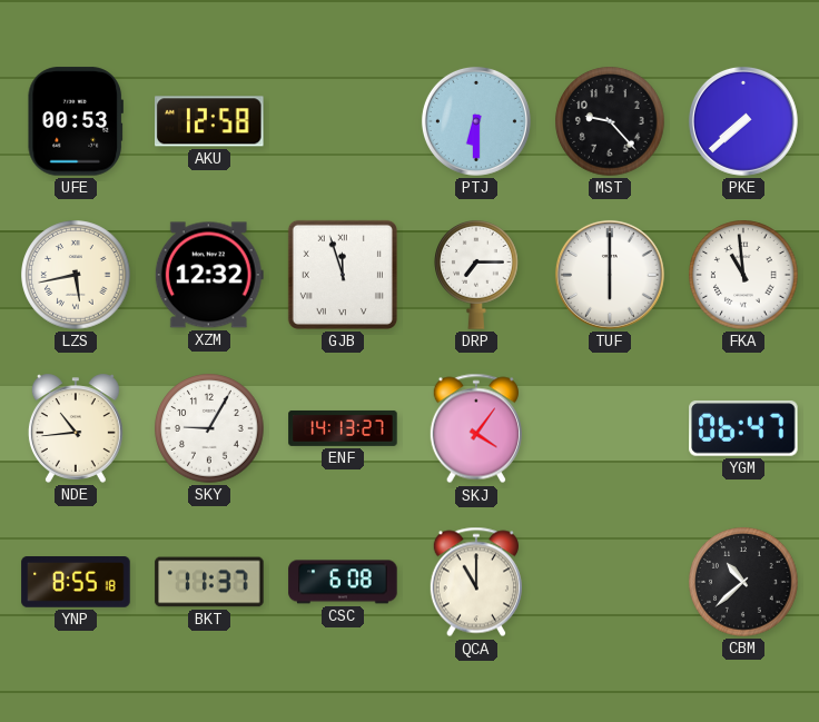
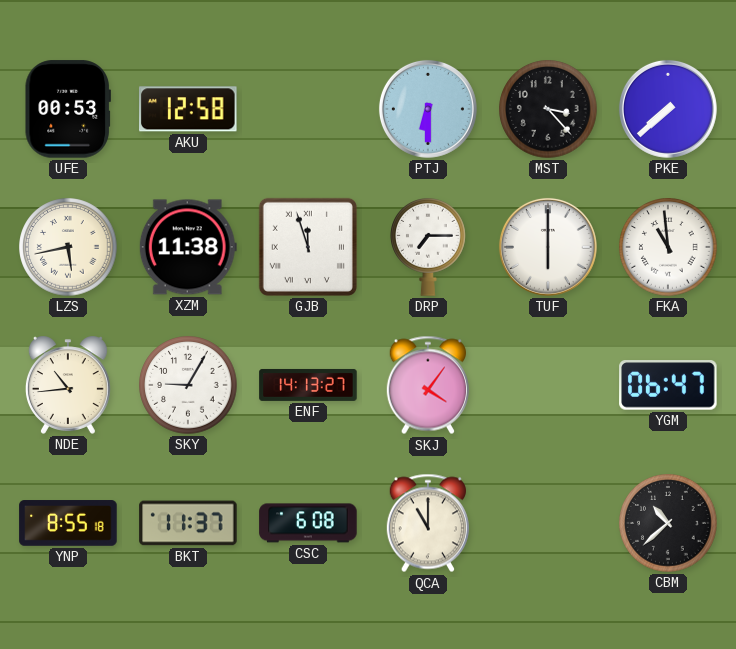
MST: 9:23 -> 3:23
XZM: 12:32 -> 11:38
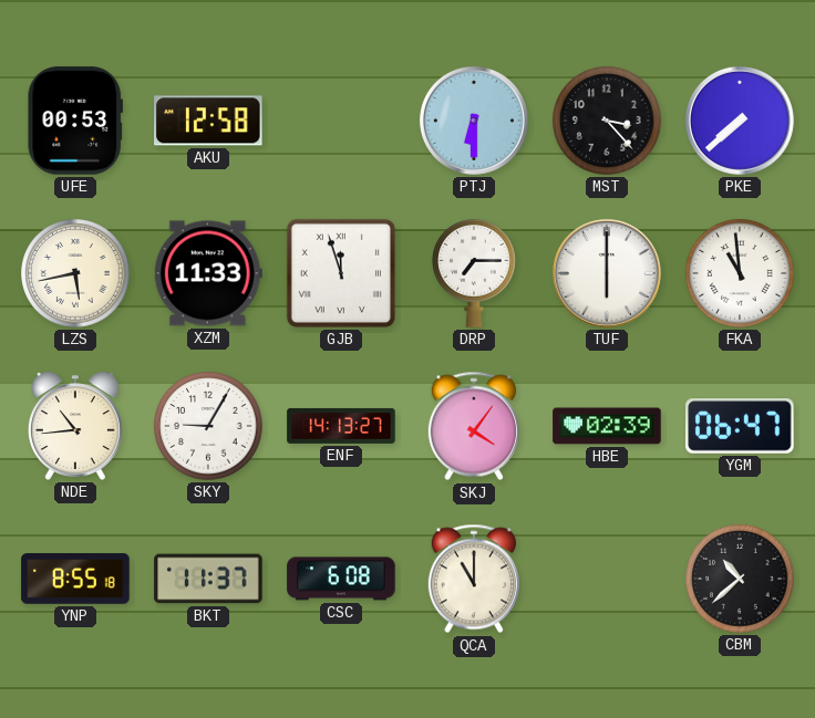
XZM: 11:38 -> 11:33
HBE: none -> 02:39
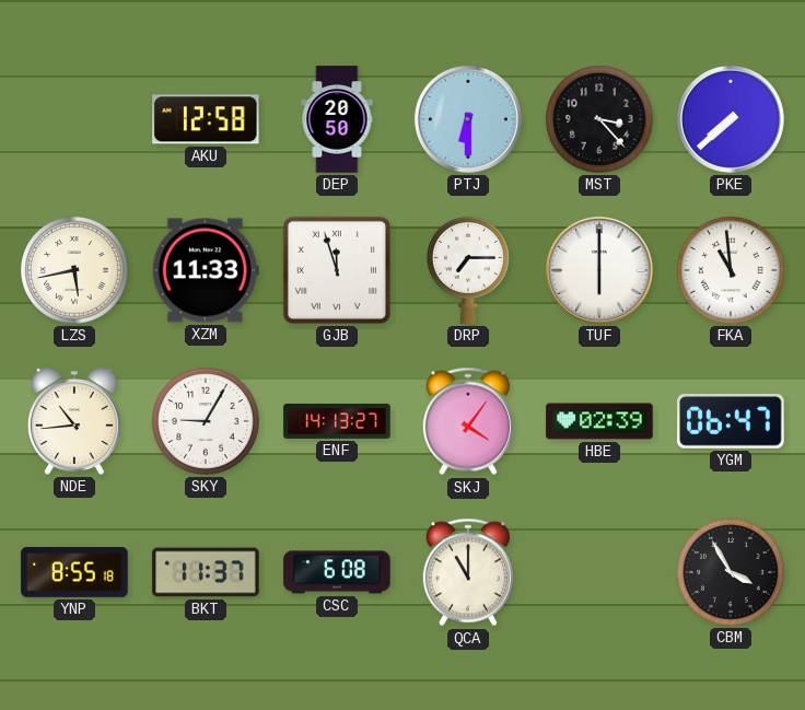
UFE: 00:53 -> none
DEP: none -> 20:50
CBM: 10:38 -> 3:55
